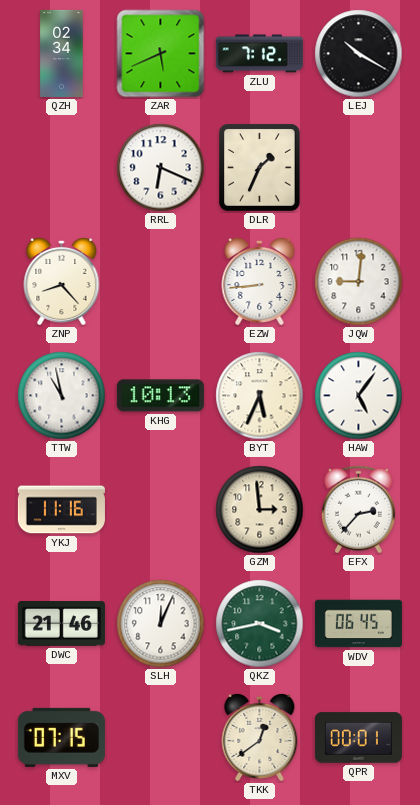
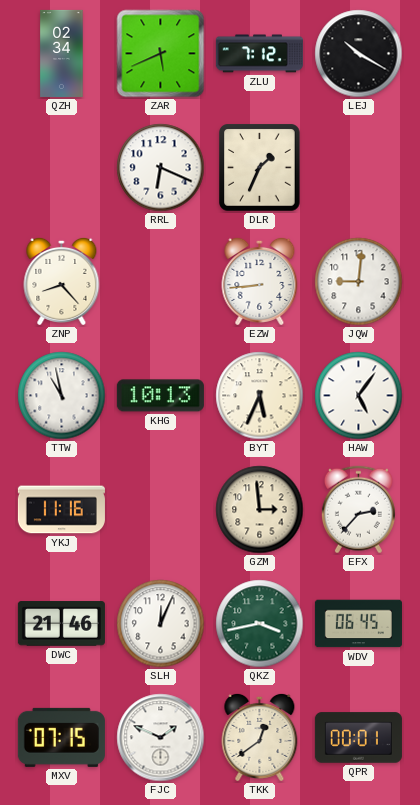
FJC: none -> 1:49
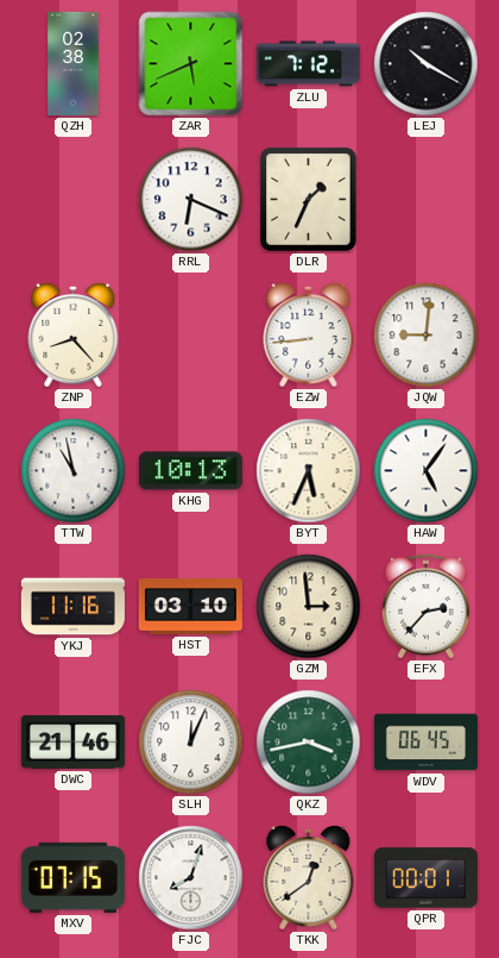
QZH: 02:34 -> 02:38
HST: none -> 03:10
FJC: 1:49 -> 8:03
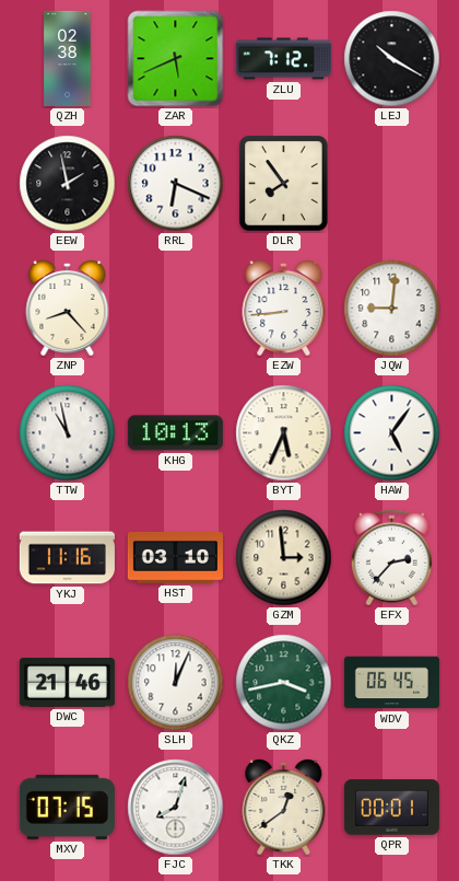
EEW: none -> 1:58
DLR: 1:34 -> 7:54
